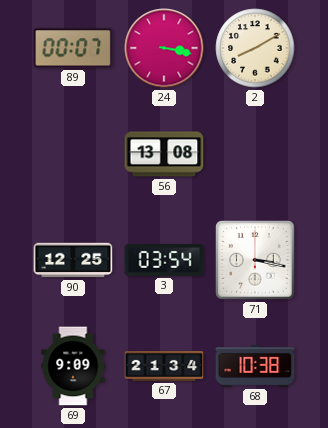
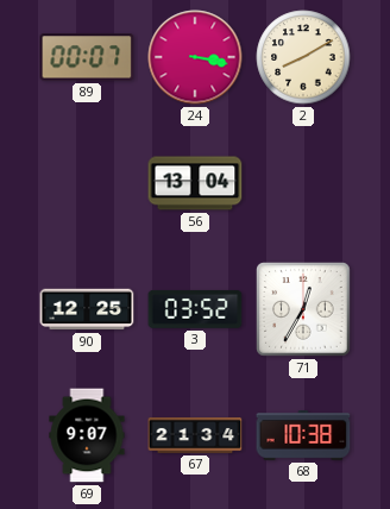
56: 13:08 -> 13:04
3: 03:54 -> 03:52
71: 3:17 -> 12:35
69: 9:09 -> 9:07
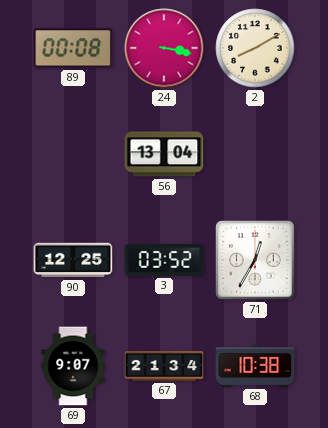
89: 00:07 -> 00:08
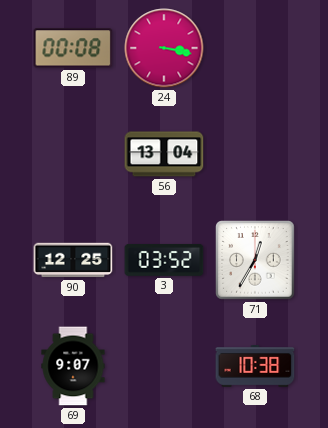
2: 8:10 -> none
67: 21:34 -> none
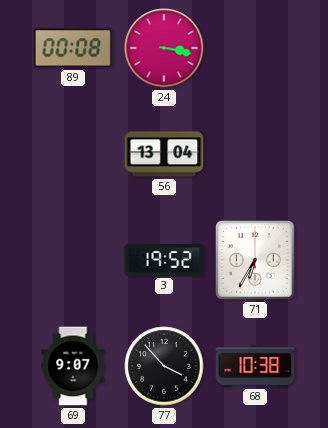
90: 12:25 -> none
3: 03:52 -> 19:52
71: 12:35 -> 6:35
77: none -> 3:53
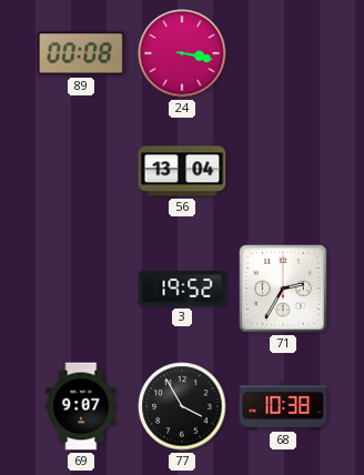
71: 6:35 -> 2:35
77: 3:53 -> 3:55
